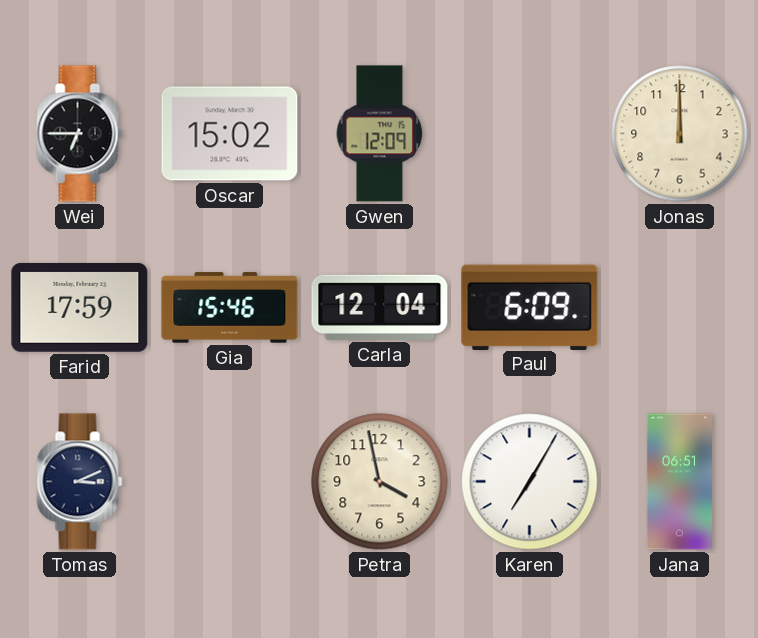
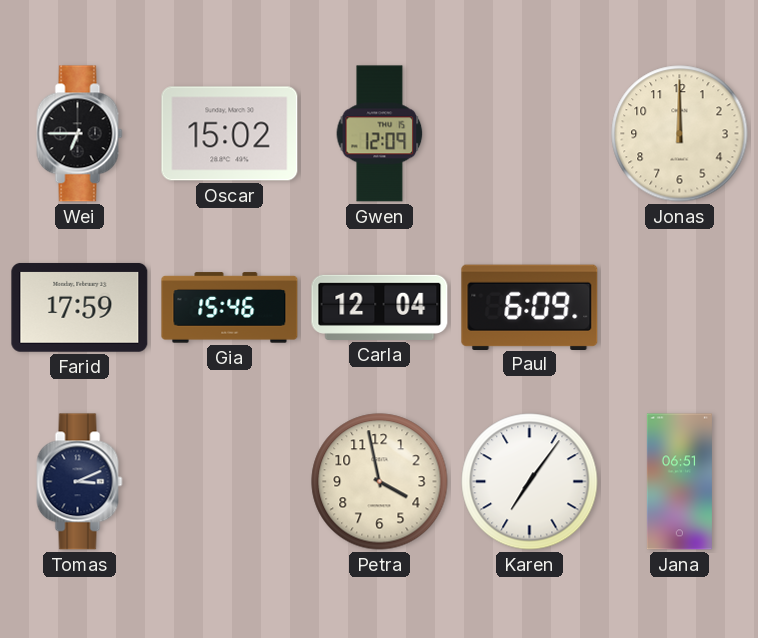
Karen: 7:05 -> 7:06
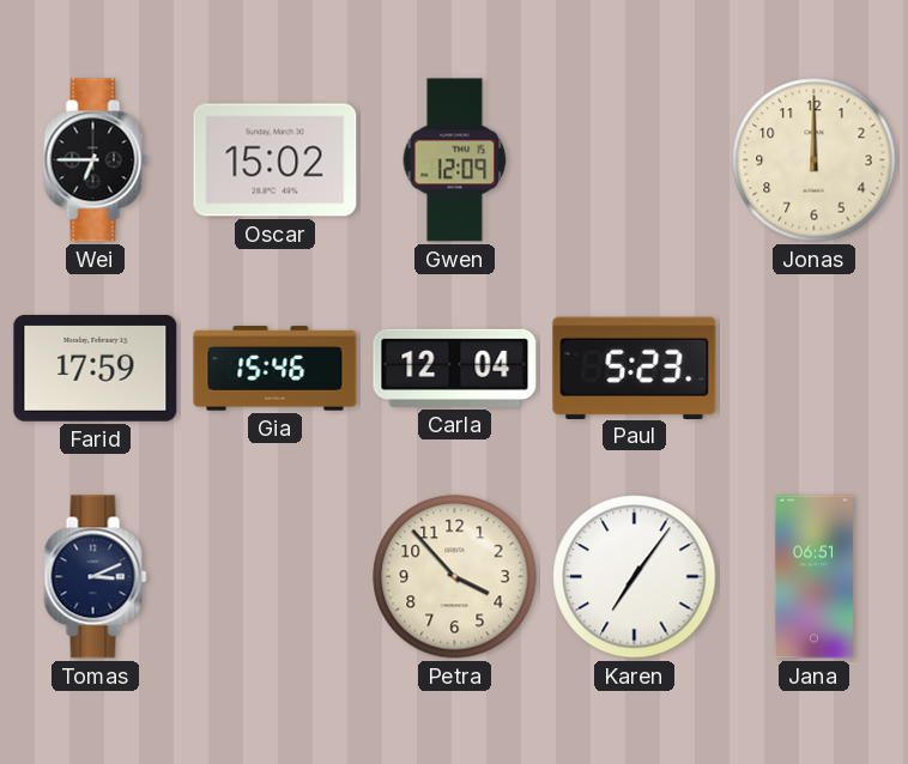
Paul: 6:09 -> 5:23
Petra: 3:58 -> 3:53
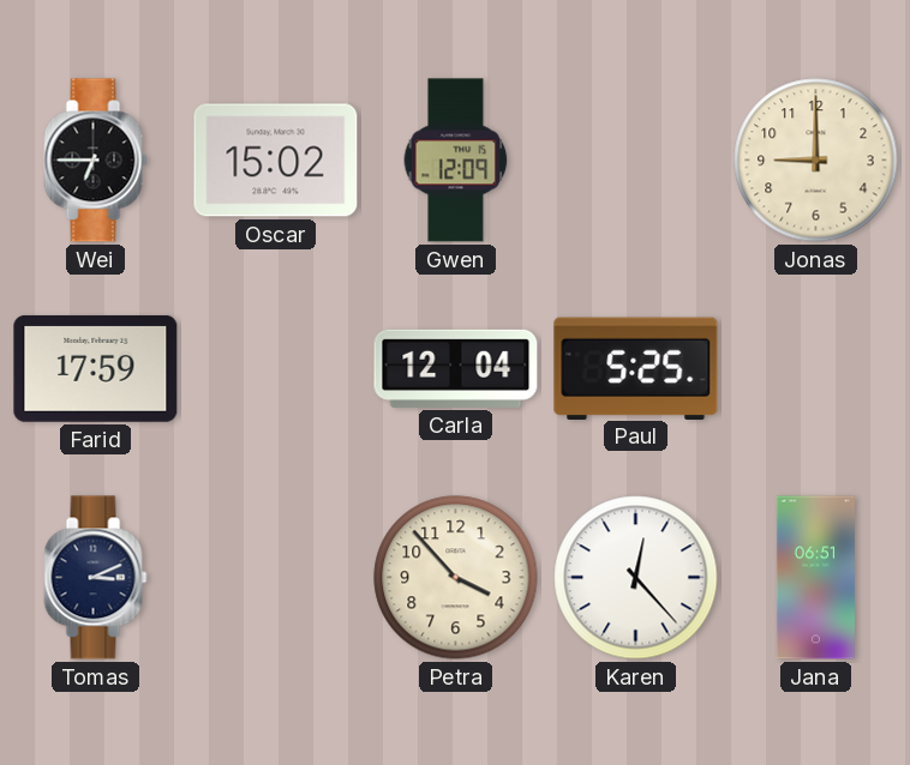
Jonas: 12:00 -> 9:00
Gia: 15:46 -> none
Paul: 5:23 -> 5:25
Karen: 7:06 -> 12:23
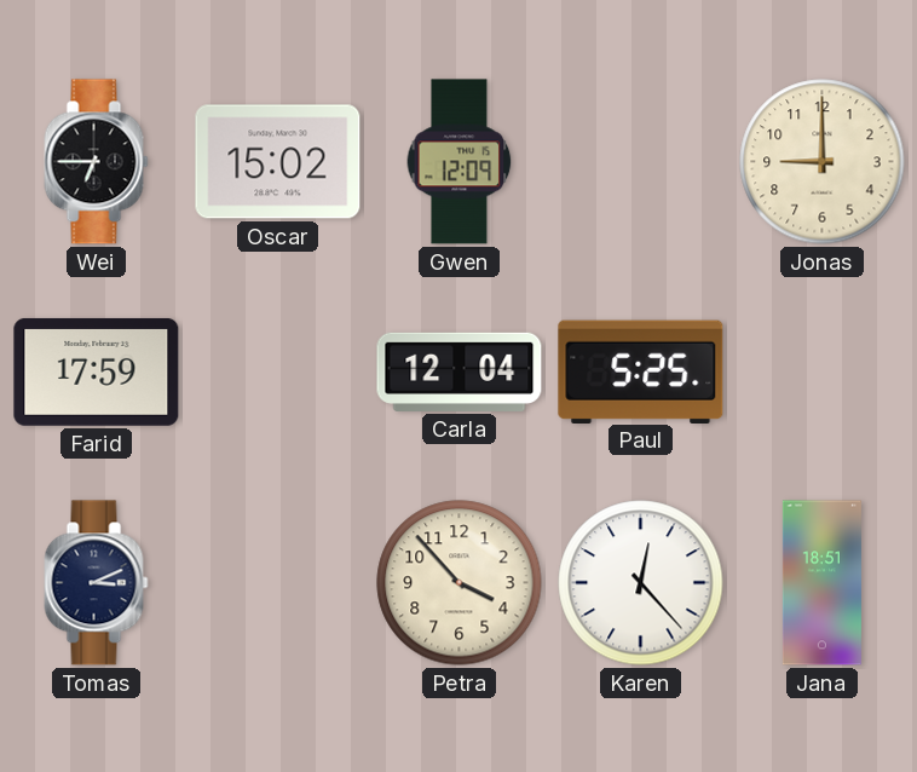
Jana: 06:51 -> 18:51
